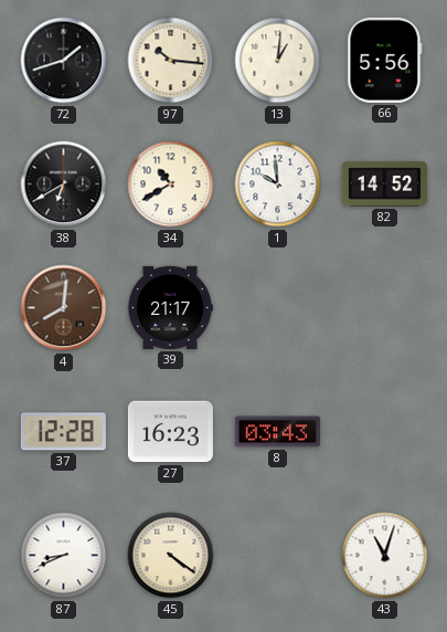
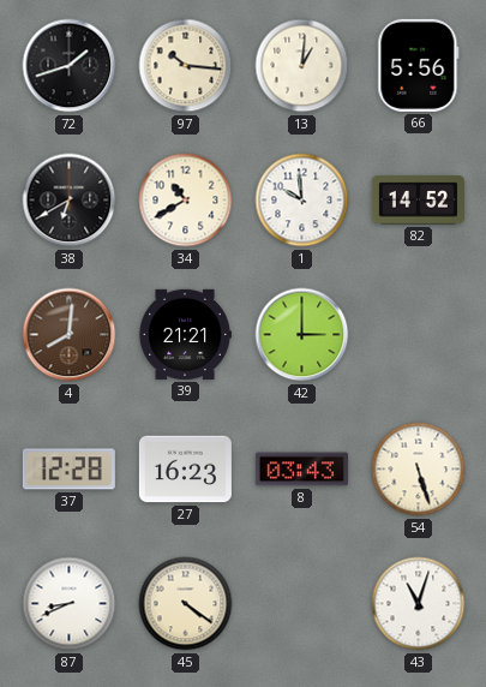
39: 21:17 -> 21:21
42: none -> 3:00
54: none -> 5:27
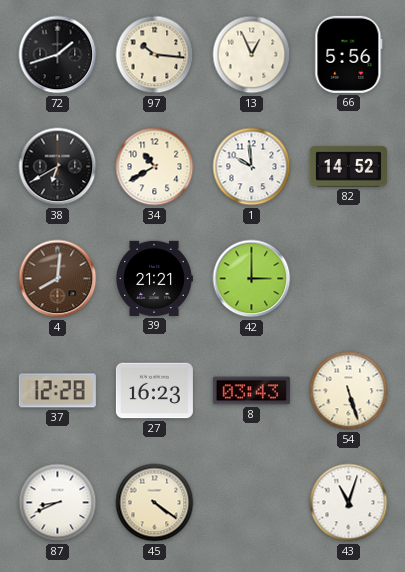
13: 1:01 -> 12:56
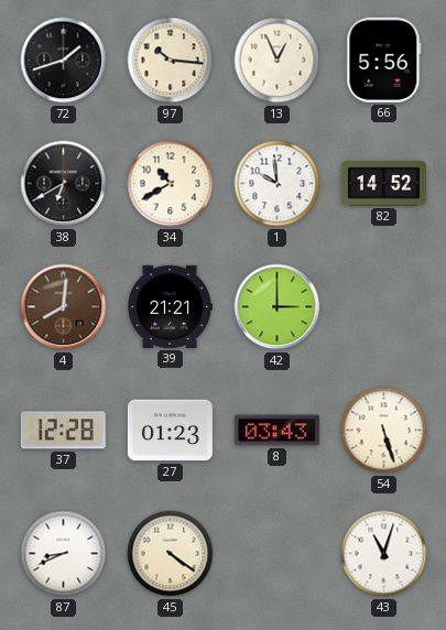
27: 16:23 -> 01:23
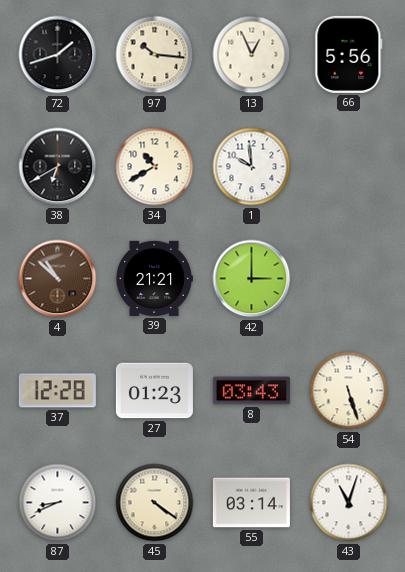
82: 14:52 -> none
4: 8:01 -> 10:52
55: none -> 03:14
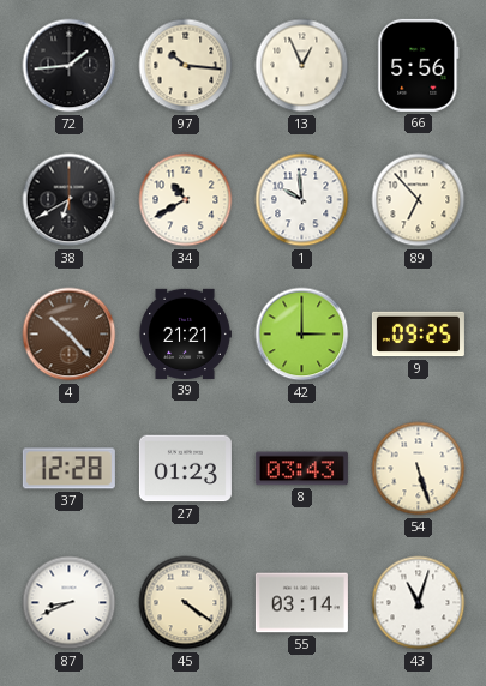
72: 1:42 -> 1:44
89: none -> 6:53
4: 10:52 -> 10:23
9: none -> 09:25
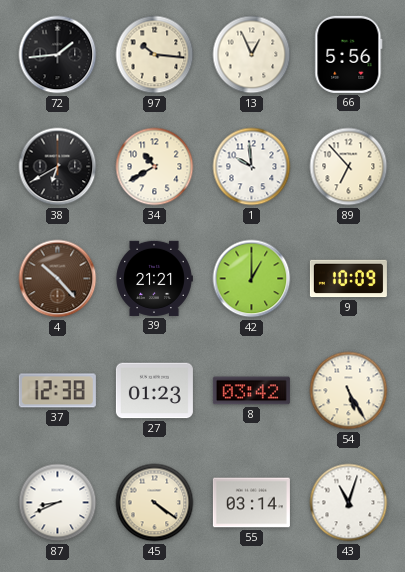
42: 3:00 -> 1:00
9: 09:25 -> 10:09
37: 12:28 -> 12:38
8: 03:43 -> 03:42
54: 5:27 -> 5:25
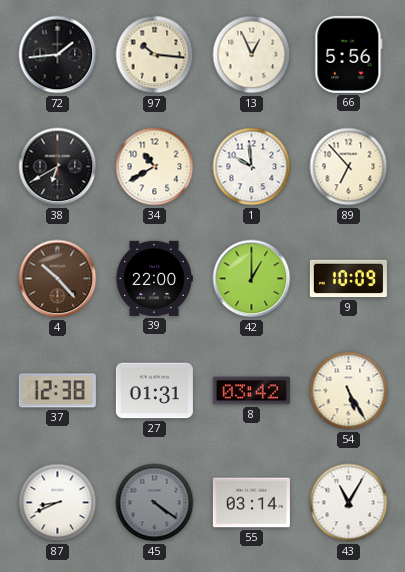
39: 21:21 -> 22:00
27: 01:23 -> 01:31
45 dial: cream -> grey
43: 11:03 -> 11:05
